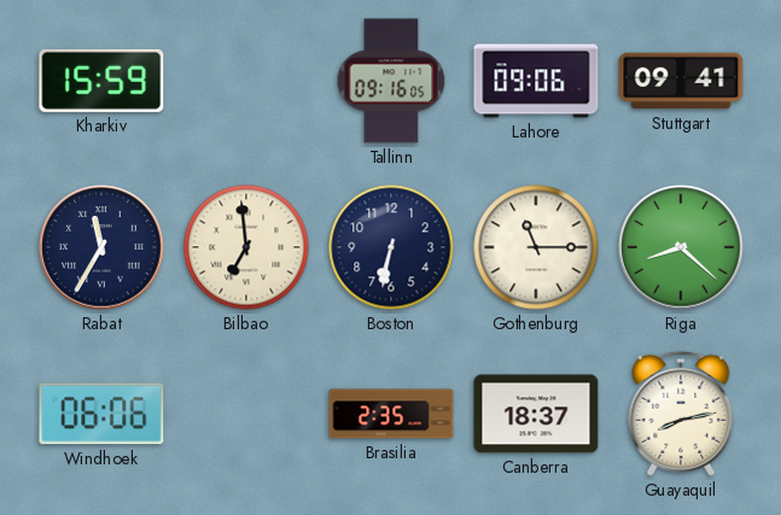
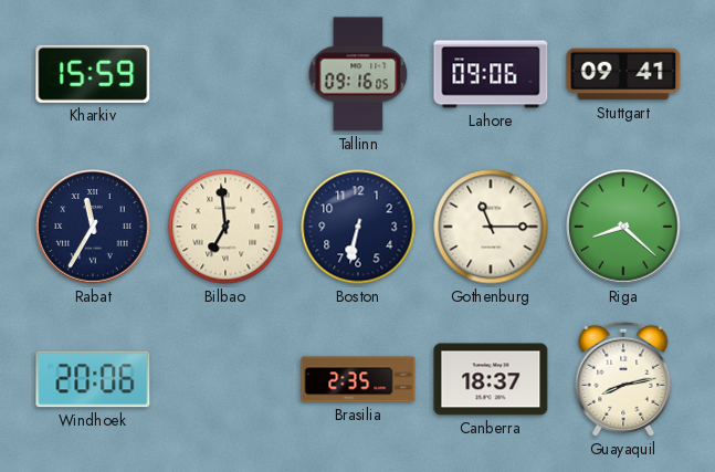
Windhoek: 06:06 -> 20:06
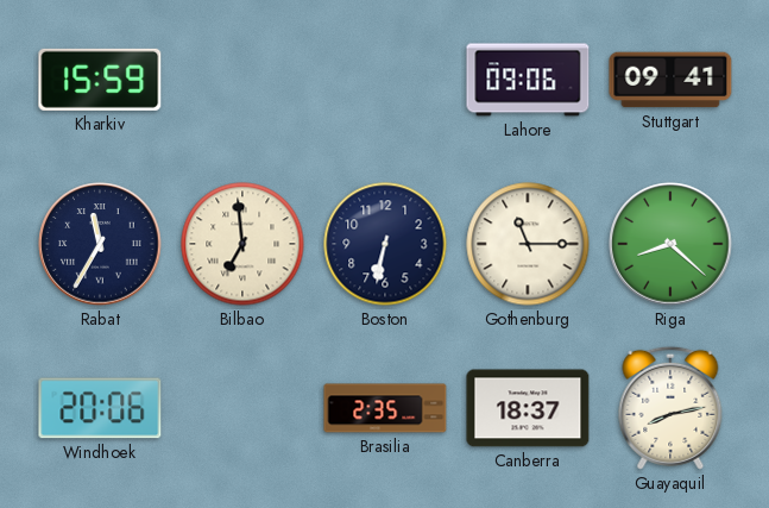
Tallinn: 09:16 -> none
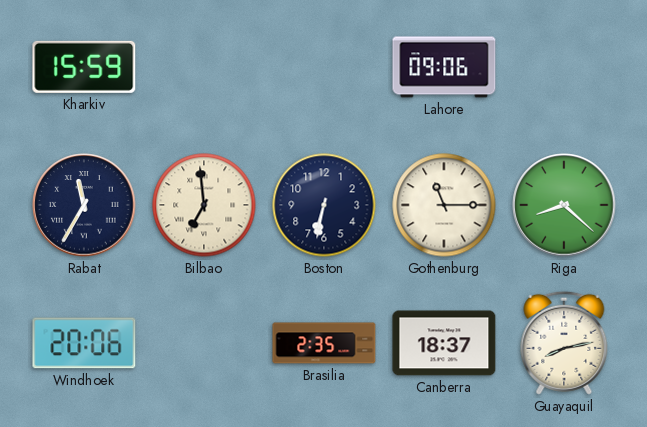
Stuttgart: 09:41 -> none
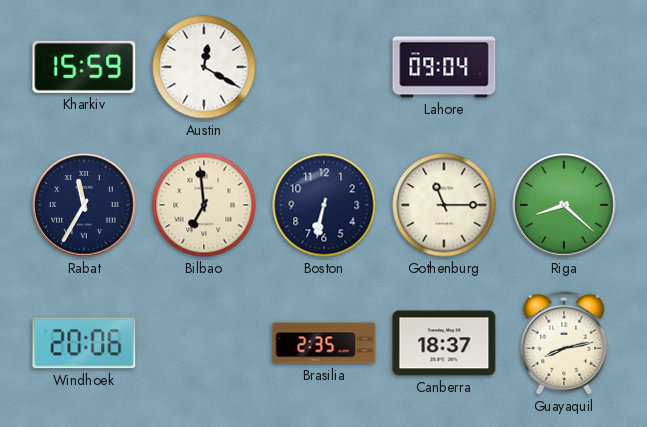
Austin: none -> 12:20
Lahore: 09:06 -> 09:04
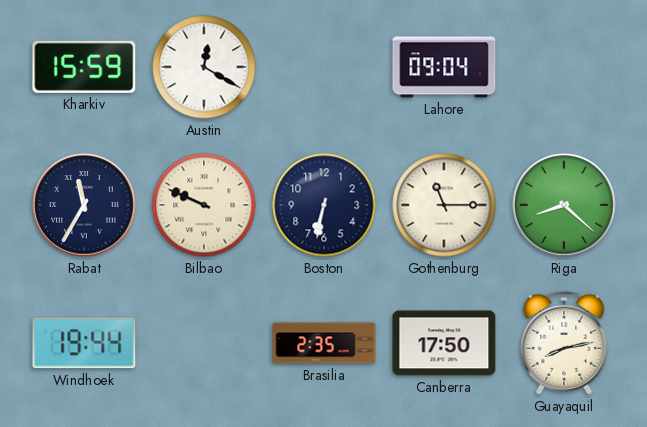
Bilbao: 6:59 -> 9:49
Windhoek: 20:06 -> 19:44
Canberra: 18:37 -> 17:50
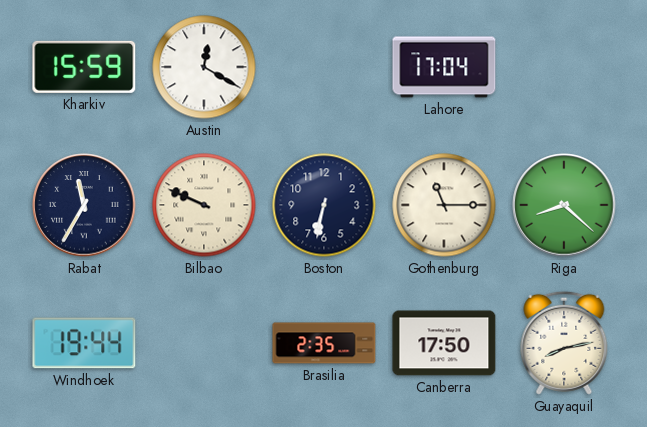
Lahore: 09:04 -> 17:04
